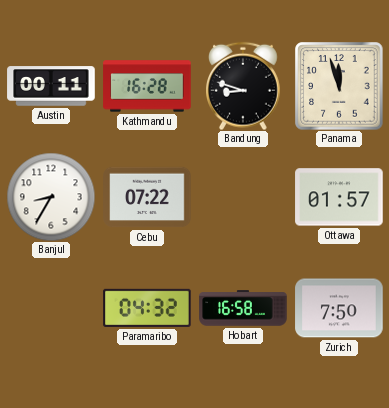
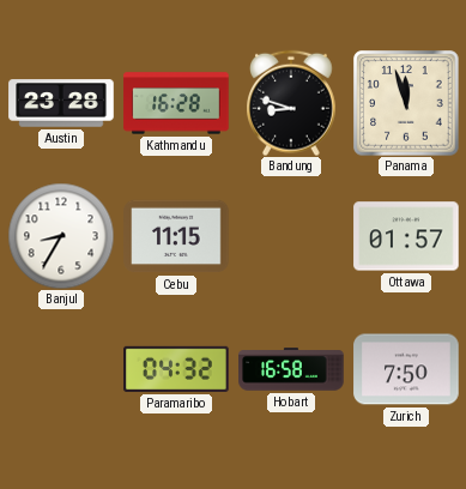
Austin: 00:11 -> 23:28
Cebu: 07:22 -> 11:15
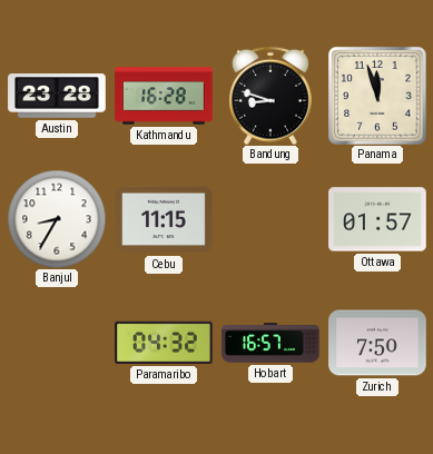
Hobart: 16:58 -> 16:57
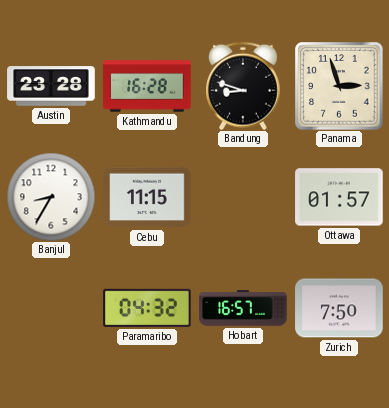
Panama: 11:57 -> 2:57
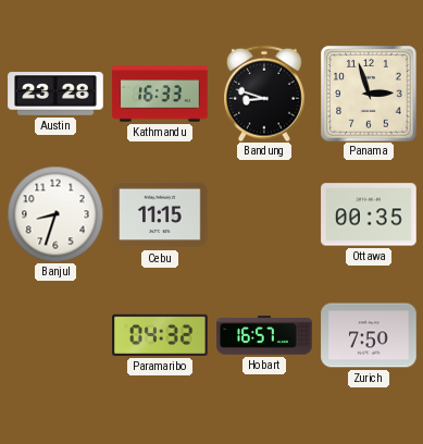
Kathmandu: 16:28 -> 16:33
Banjul: 8:35 -> 8:33
Ottawa: 01:57 -> 00:35
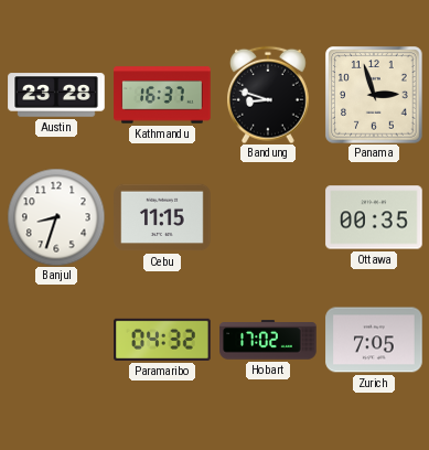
Kathmandu: 16:33 -> 16:37
Hobart: 16:57 -> 17:02
Zurich: 7:50 -> 7:05
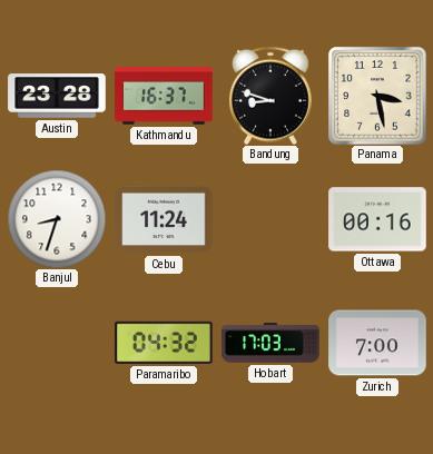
Panama: 2:57 -> 3:28
Cebu: 11:15 -> 11:24
Ottawa: 00:35 -> 00:16
Hobart: 17:02 -> 17:03
Zurich: 7:05 -> 7:00
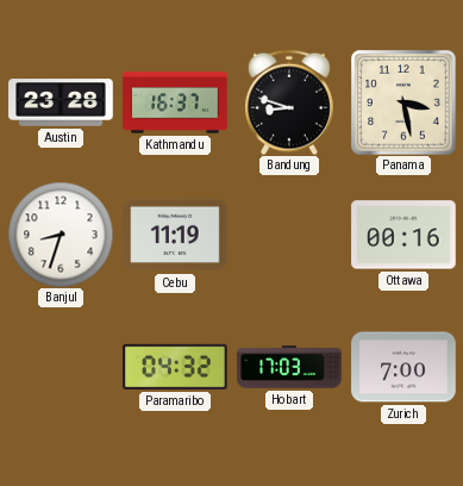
Cebu: 11:24 -> 11:19
